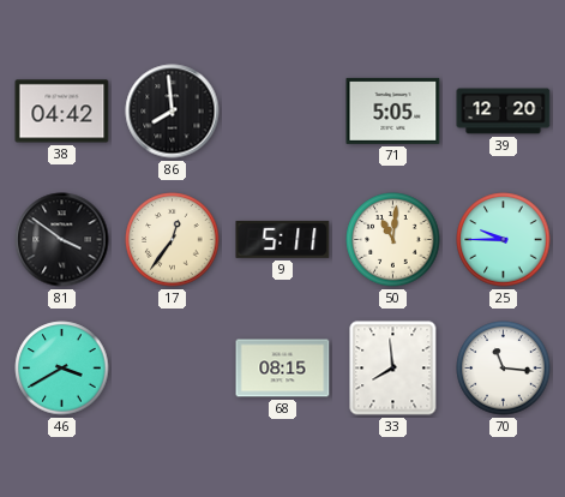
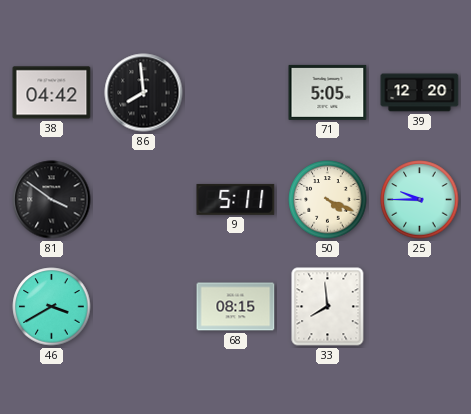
17: 12:36 -> none
50: 11:01 -> 4:19
70: 11:16 -> none
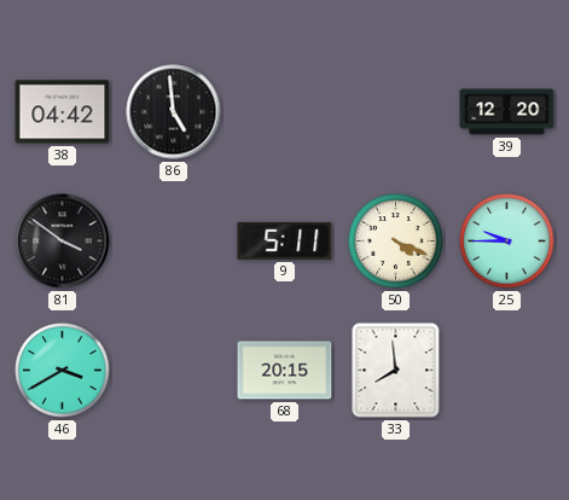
86: 7:59 -> 4:59
71: 5:05 -> none
68: 08:15 -> 20:15
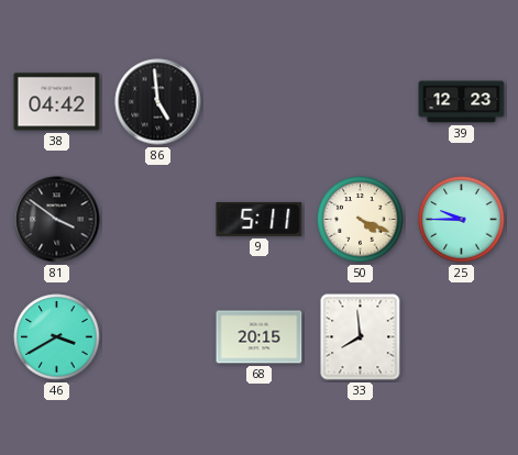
39: 12:20 -> 12:23
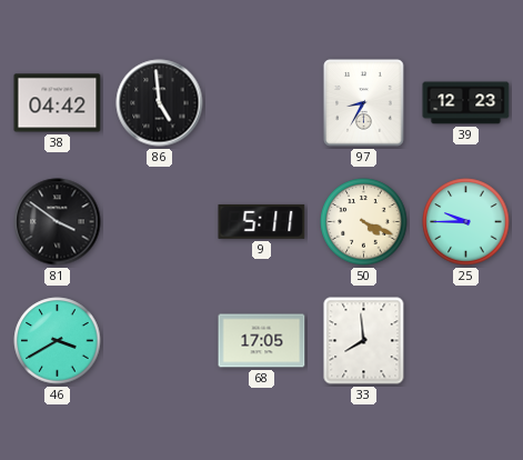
97: none -> 8:35
68: 20:15 -> 17:05
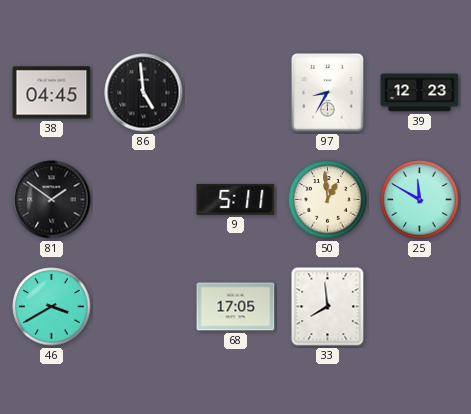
38: 04:42 -> 04:45
81: 3:51 -> 1:51
50: 4:19 -> 12:59
25: 9:45 -> 11:50
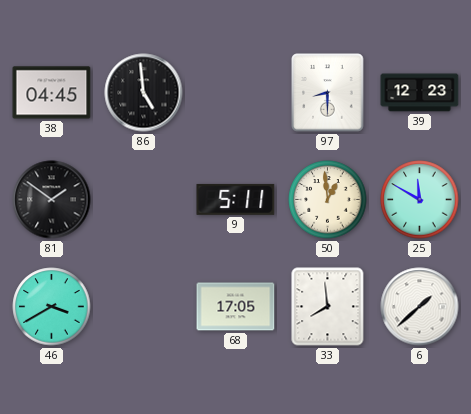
97: 8:35 -> 8:30
6: none -> 1:38
